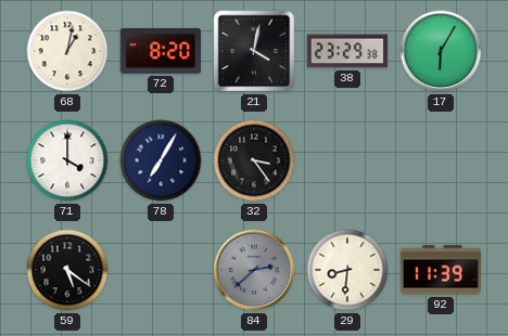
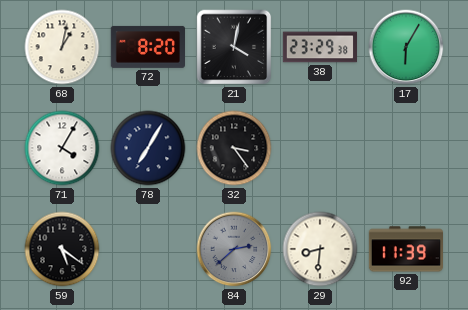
71: 4:00 -> 4:05
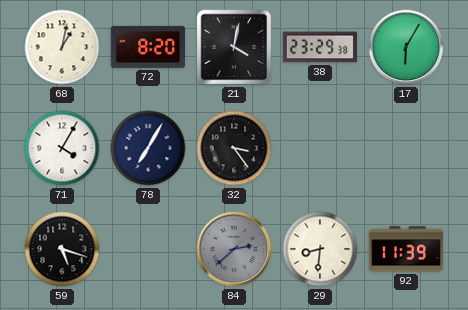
59: 5:21 -> 5:18
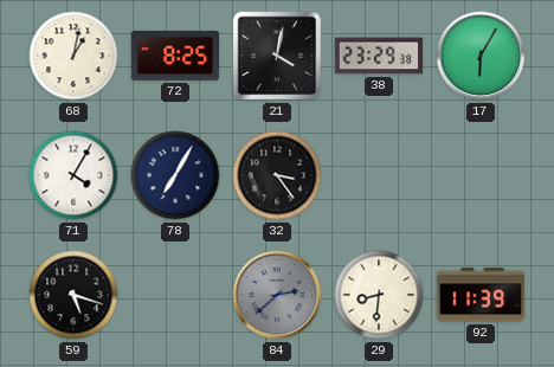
72: 8:20 -> 8:25
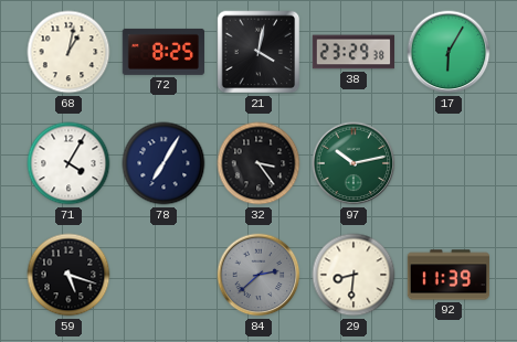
97: none -> 10:13
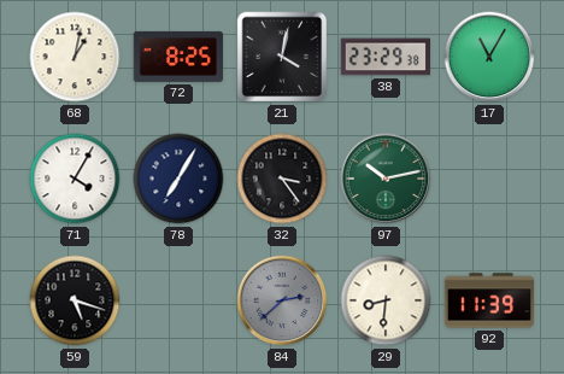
17: 6:05 -> 11:05
